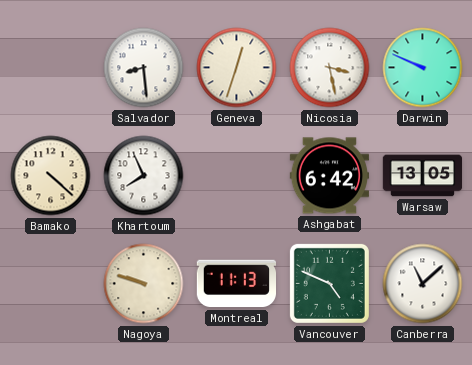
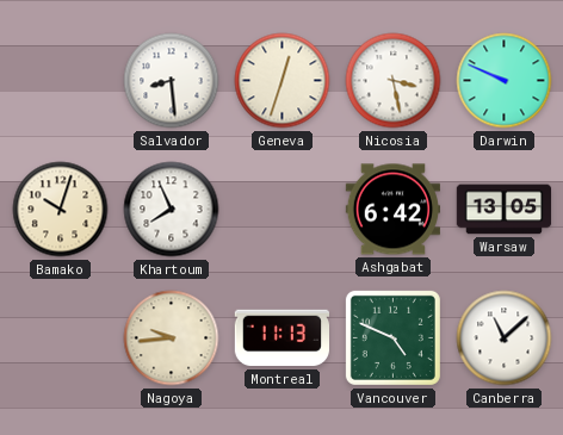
Bamako: 4:22 -> 10:03
Nagoya: 9:48 -> 9:44
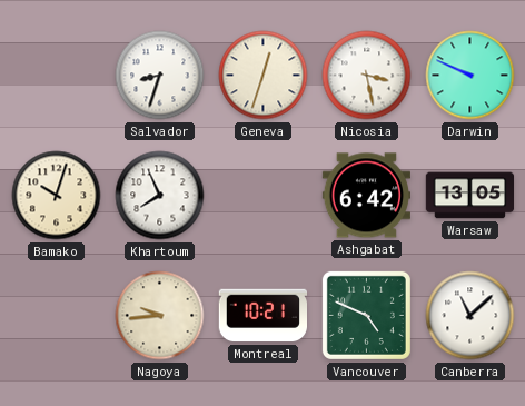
Salvador: 8:29 -> 8:33
Montreal: 11:13 -> 10:21
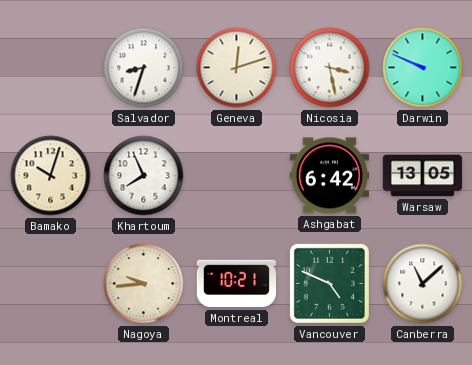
Geneva: 12:33 -> 12:12
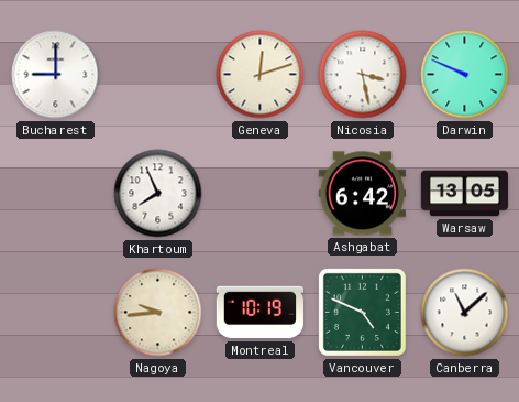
Bucharest: none -> 9:00
Salvador: 8:33 -> none
Bamako: 10:03 -> none
Montreal: 10:21 -> 10:19
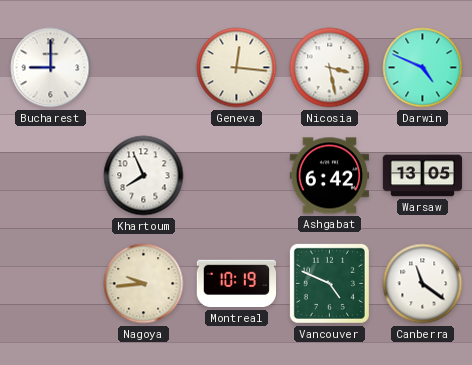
Geneva: 12:12 -> 12:16
Darwin: 9:49 -> 4:49
Canberra: 11:08 -> 11:21
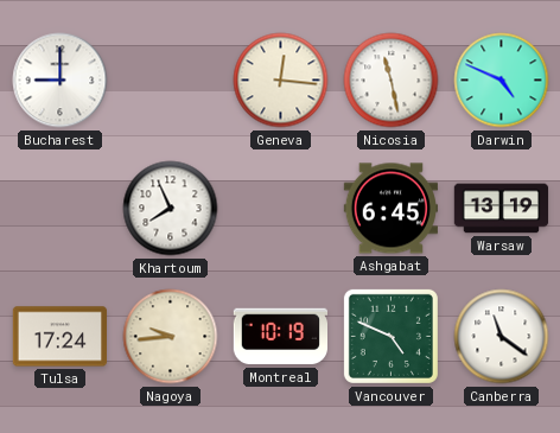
Nicosia: 3:28 -> 11:28
Ashgabat: 6:42 -> 6:45
Warsaw: 13:05 -> 13:19
Tulsa: none -> 17:24
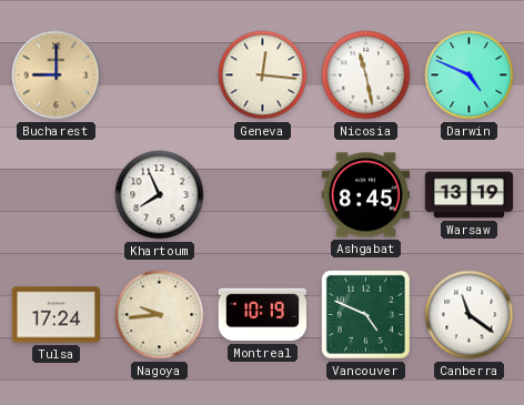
Bucharest dial: white -> champagne
Ashgabat: 6:45 -> 8:45
